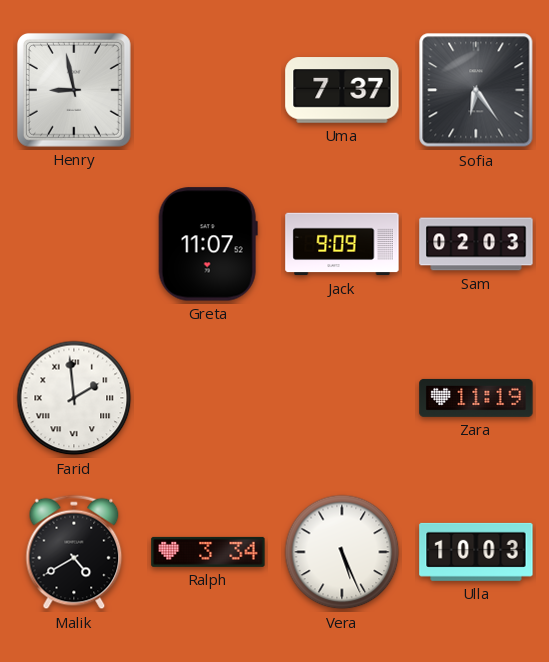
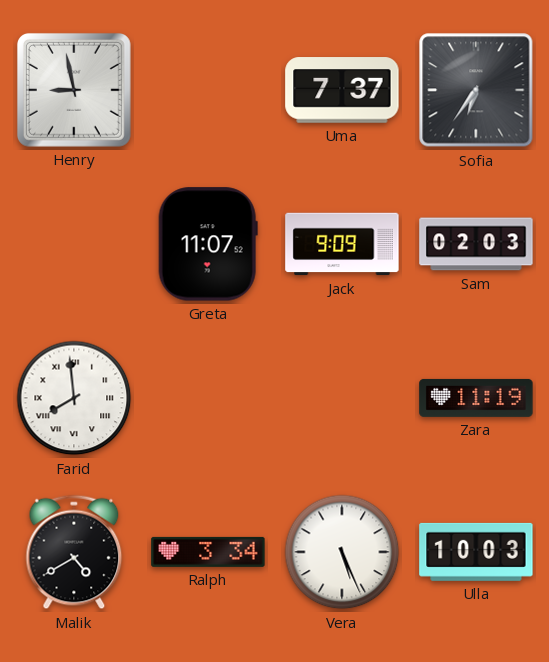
Sofia: 6:24 -> 6:36
Farid: 1:59 -> 7:59
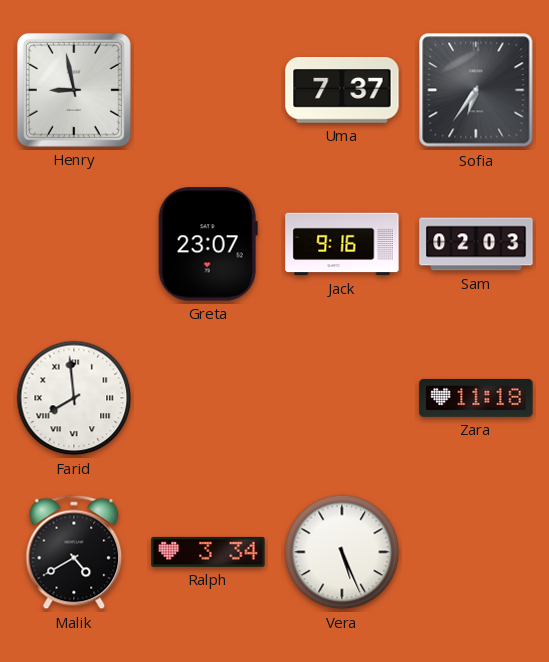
Greta: 11:07 -> 23:07
Jack: 9:09 -> 9:16
Zara: 11:19 -> 11:18
Ulla: 10:03 -> none
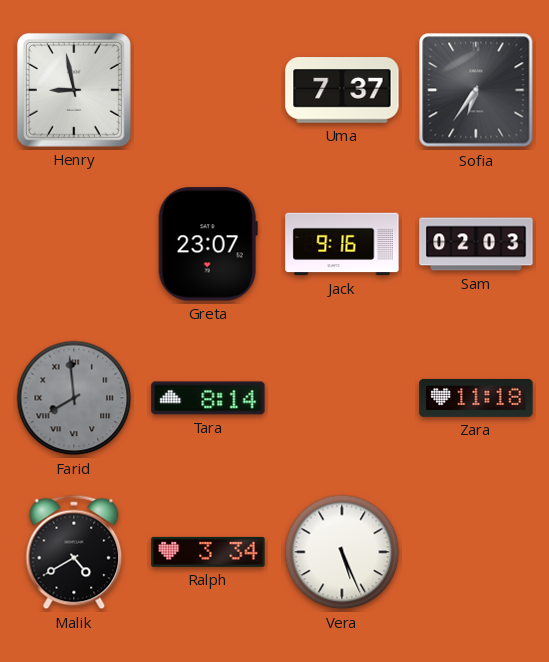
Farid dial: white -> grey
Tara: none -> 8:14
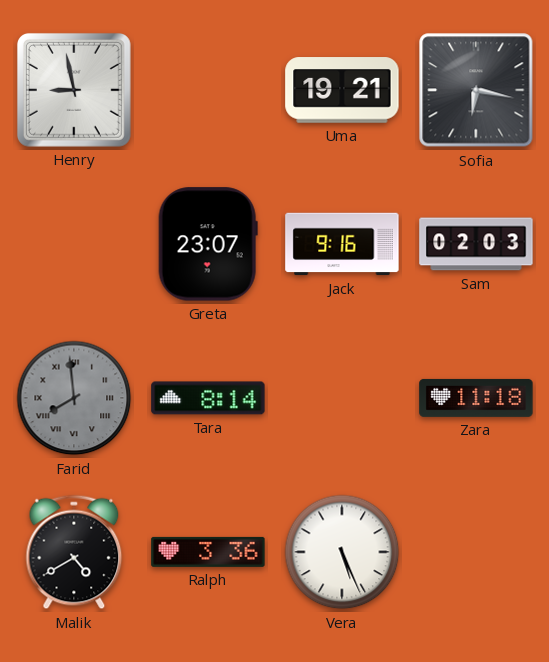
Uma: 7:37 -> 19:21
Sofia: 6:36 -> 6:17
Ralph: 3:34 -> 3:36
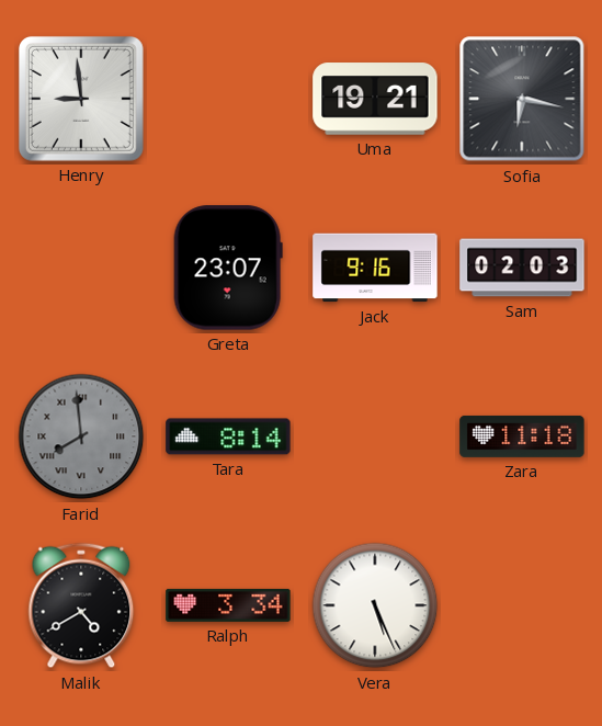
Henry: 8:58 -> 8:59
Ralph: 3:36 -> 3:34
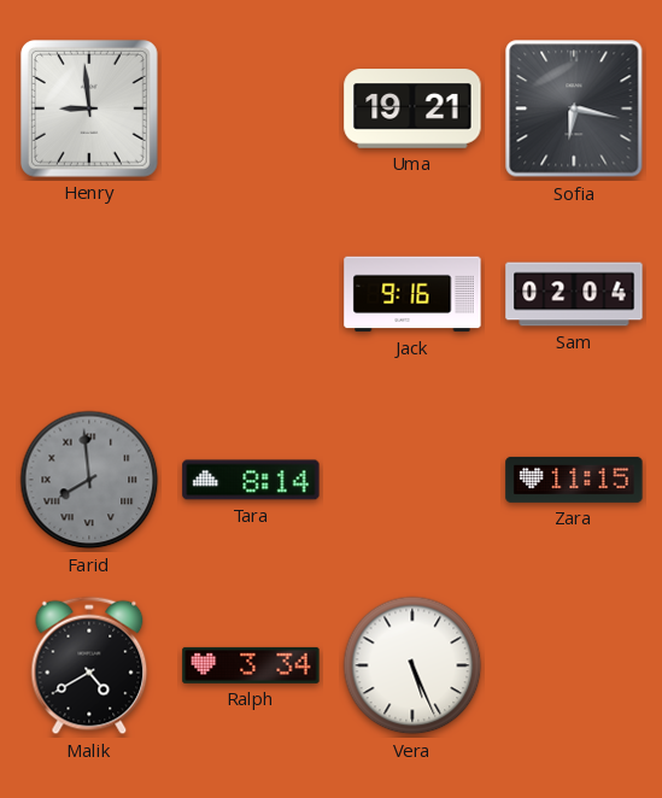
Greta: 23:07 -> none
Sam: 02:03 -> 02:04
Zara: 11:18 -> 11:15
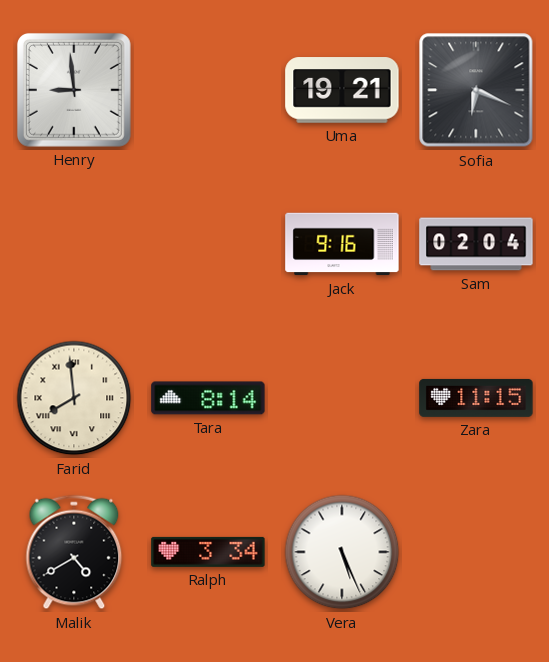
Sofia: 6:17 -> 6:19
Farid dial: grey -> cream
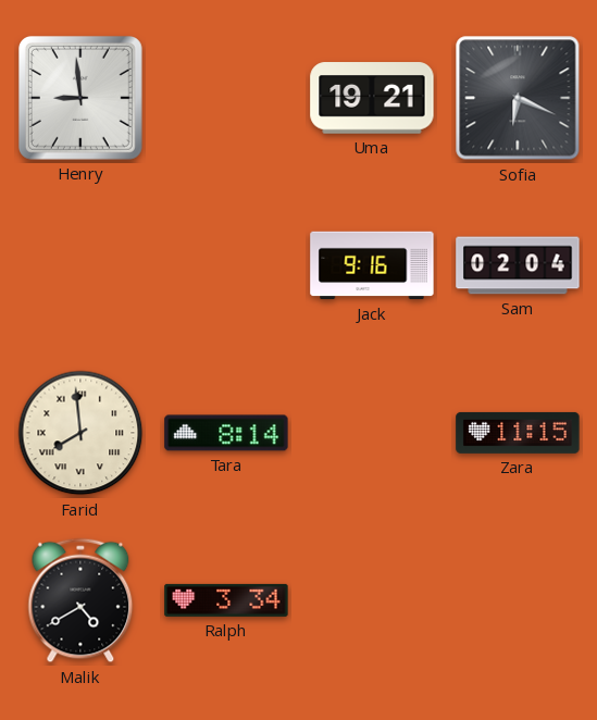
Vera: 5:26 -> none
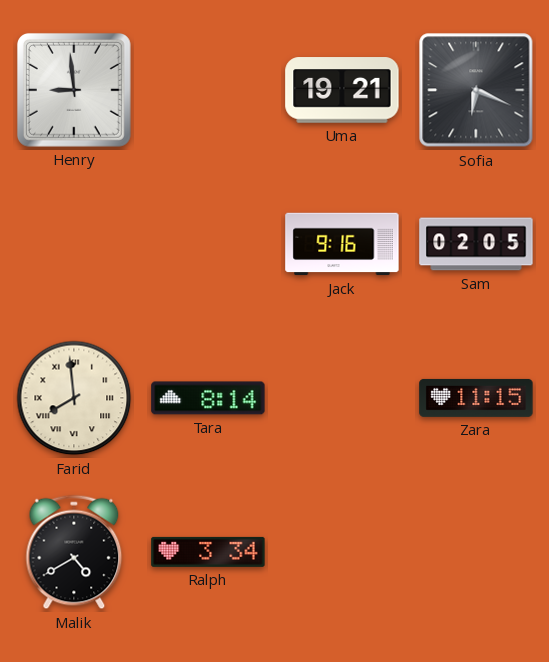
Sam: 02:04 -> 02:05
